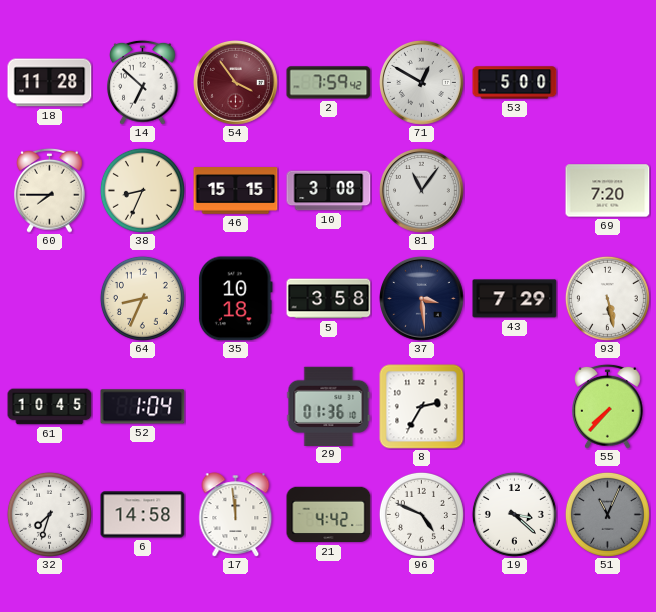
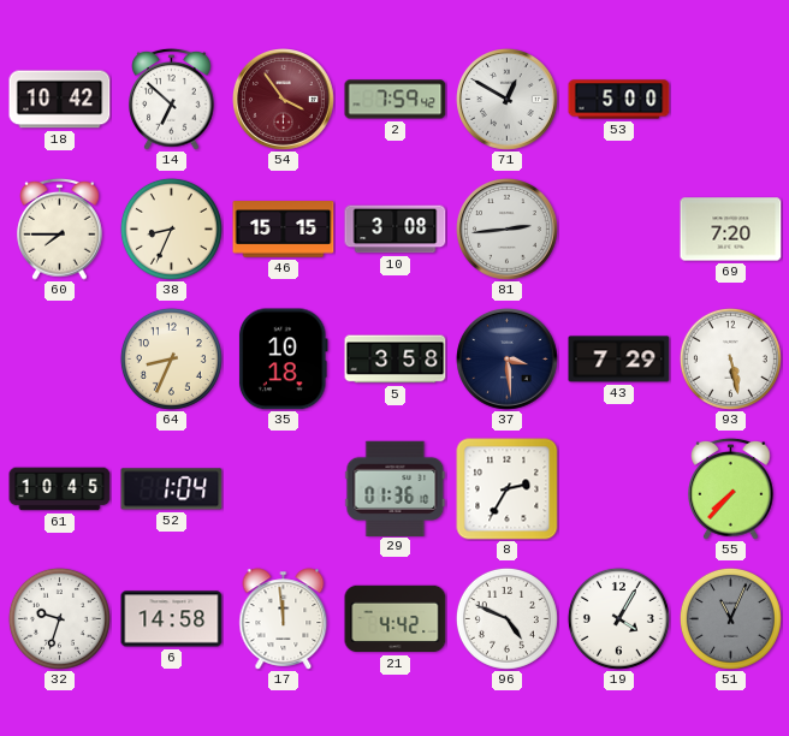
18: 11:28 -> 10:42
81: 11:06 -> 2:44
32: 7:33 -> 9:33
19: 3:22 -> 4:05
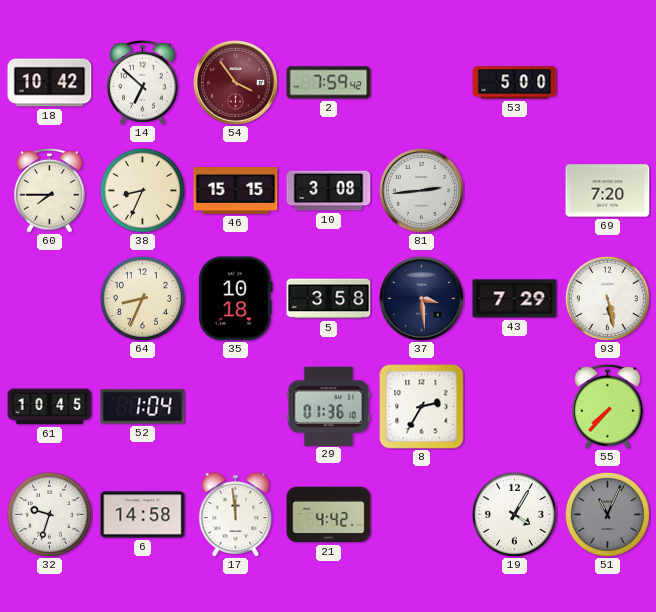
71: 12:50 -> none
96: 4:49 -> none
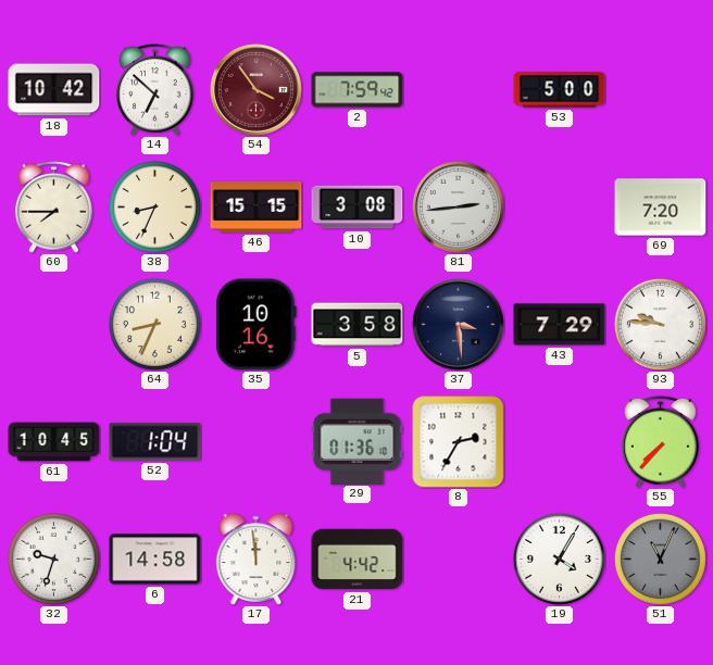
35: 10:18 -> 10:16
93: 5:28 -> 9:46
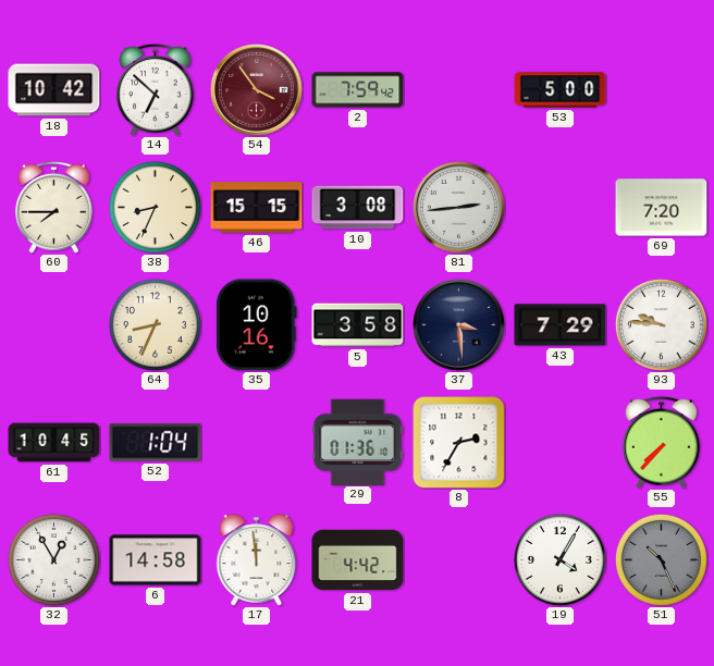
32: 9:33 -> 12:55
51: 11:04 -> 10:26
